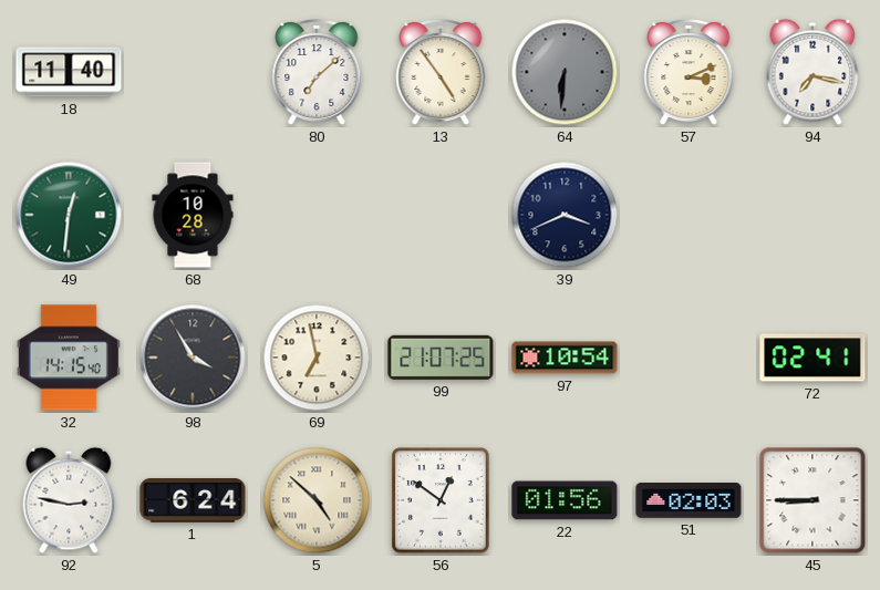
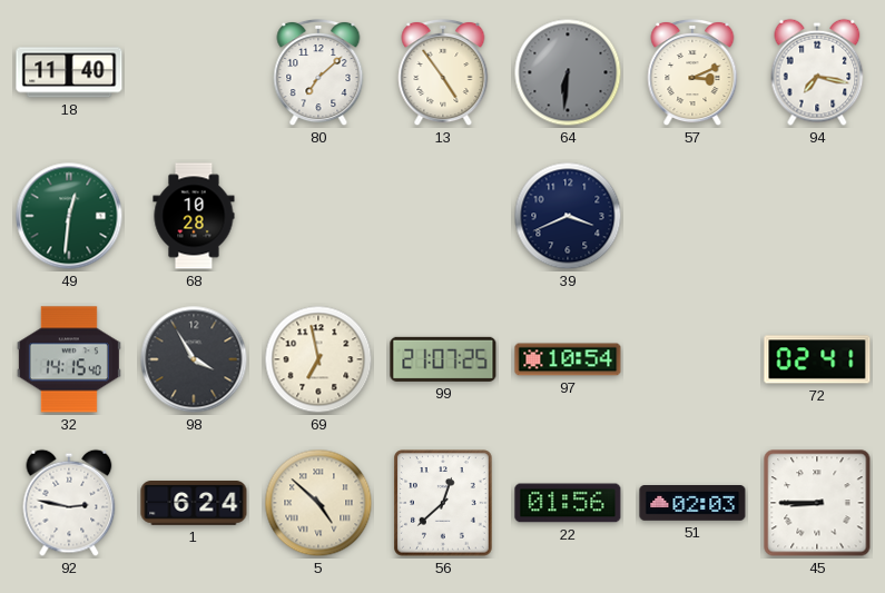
56: 12:51 -> 12:38
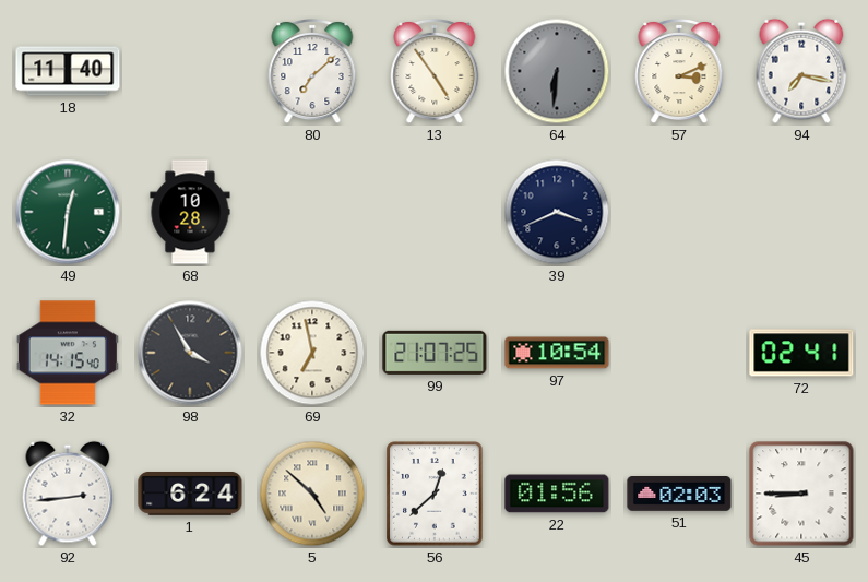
92: 2:47 -> 2:44
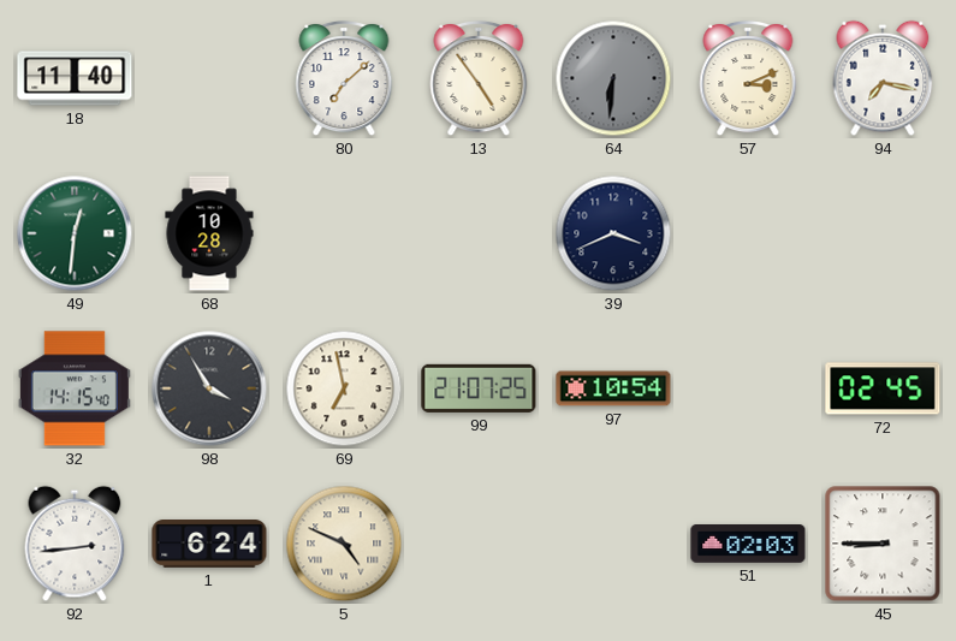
72: 02:41 -> 02:45
5: 4:52 -> 4:49
56: 12:38 -> none
22: 01:56 -> none
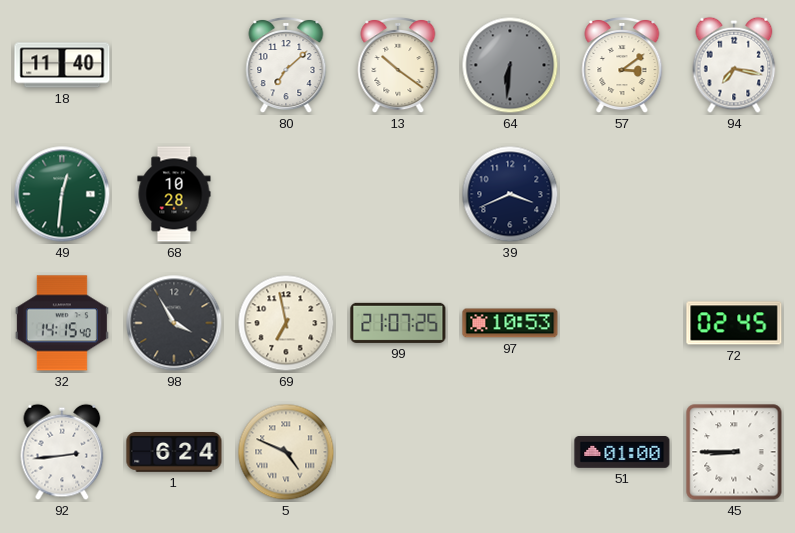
13: 4:54 -> 10:21
57: 3:11 -> 3:09
97: 10:54 -> 10:53
51: 02:03 -> 01:00
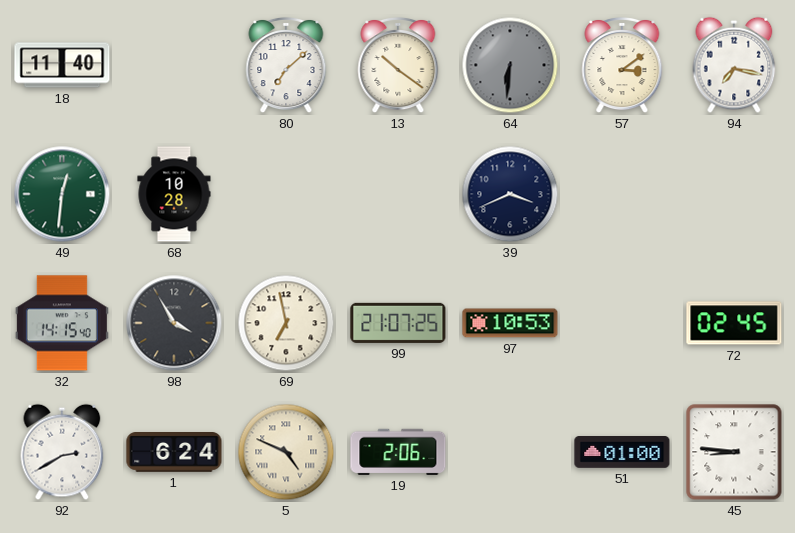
92: 2:44 -> 2:40
19: none -> 2:06
45: 8:45 -> 8:46
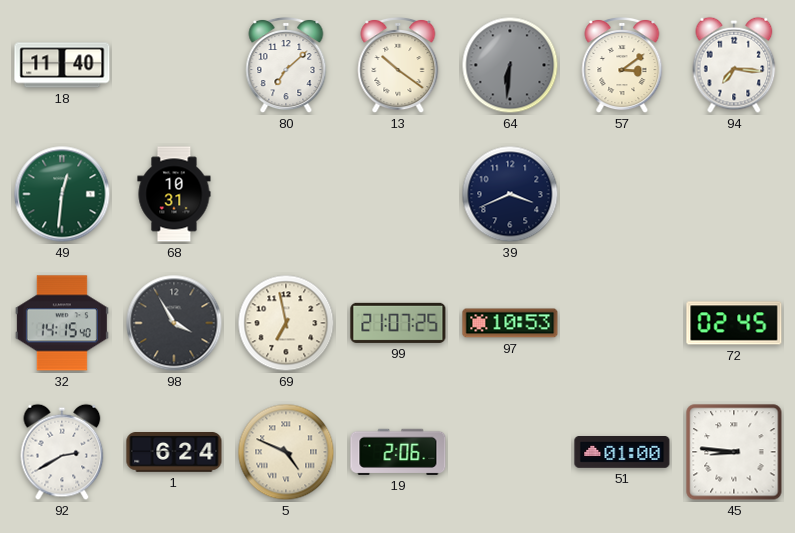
94: 7:17 -> 7:16
68: 10:28 -> 10:31
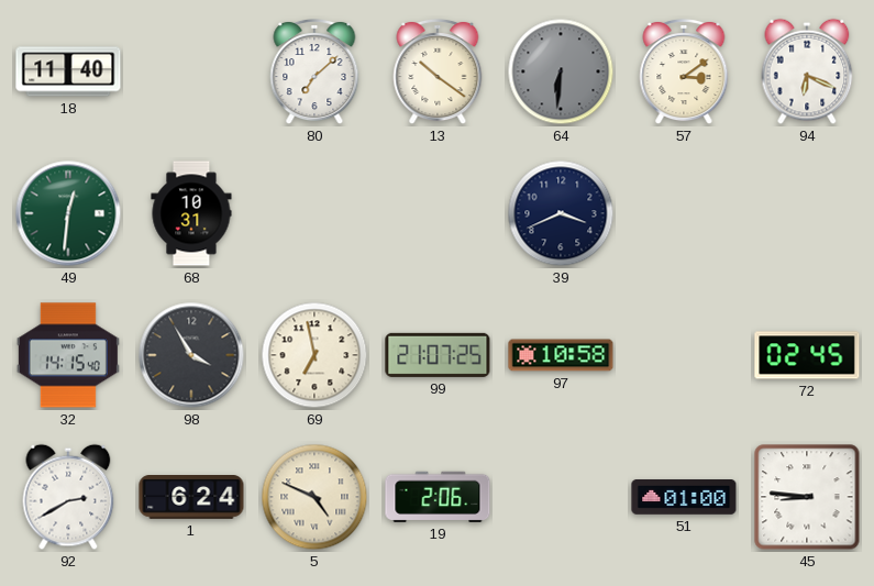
94: 7:16 -> 6:19
97: 10:53 -> 10:58
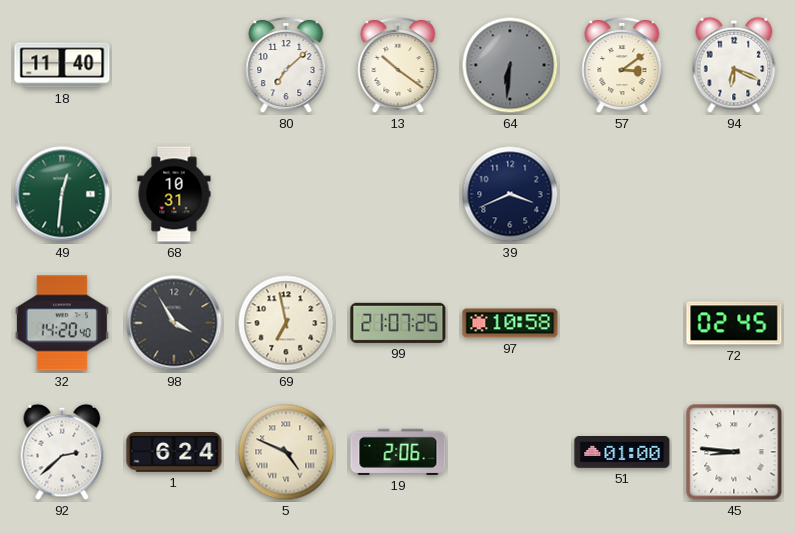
32: 14:15 -> 14:20
92: 2:40 -> 2:38
